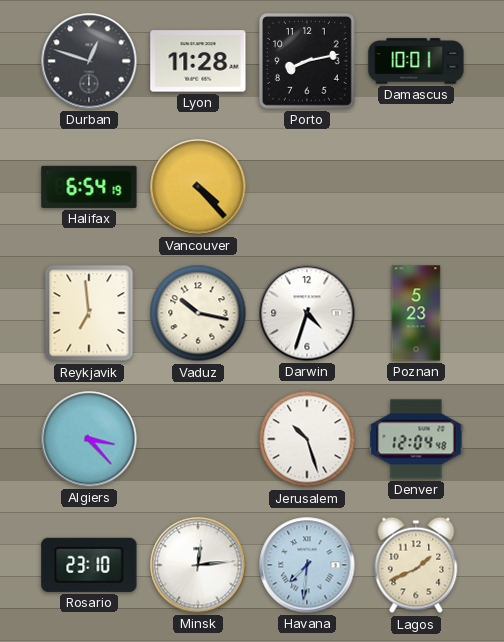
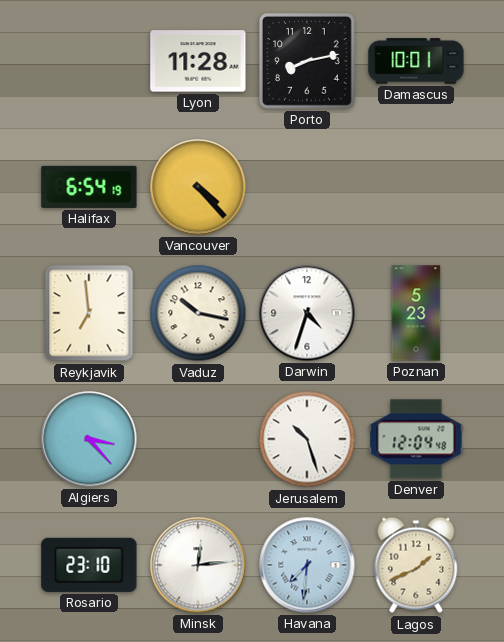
Durban: 12:48 -> none
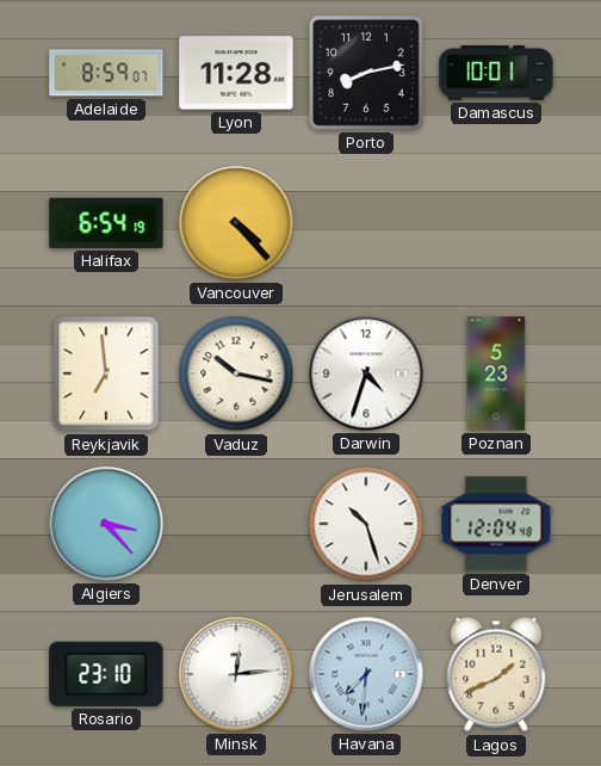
Adelaide: none -> 8:59
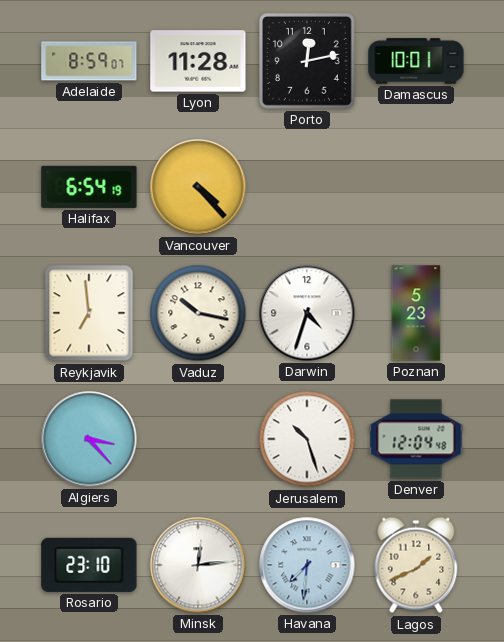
Porto: 8:13 -> 12:13
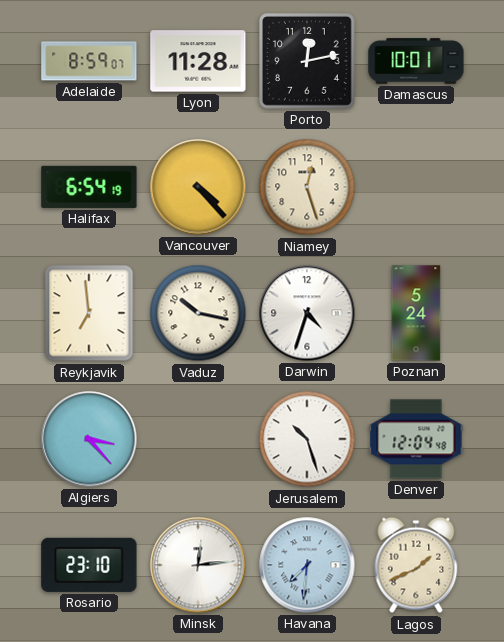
Niamey: none -> 12:27
Poznan: 5:23 -> 5:24
